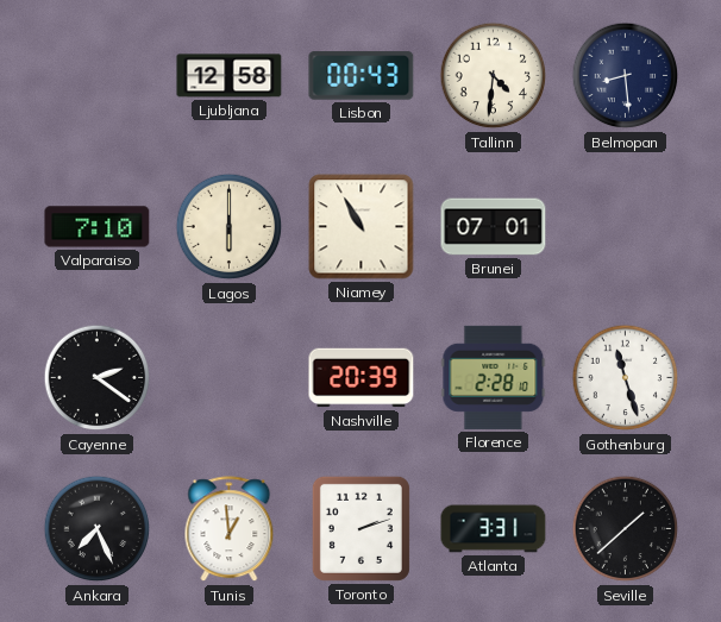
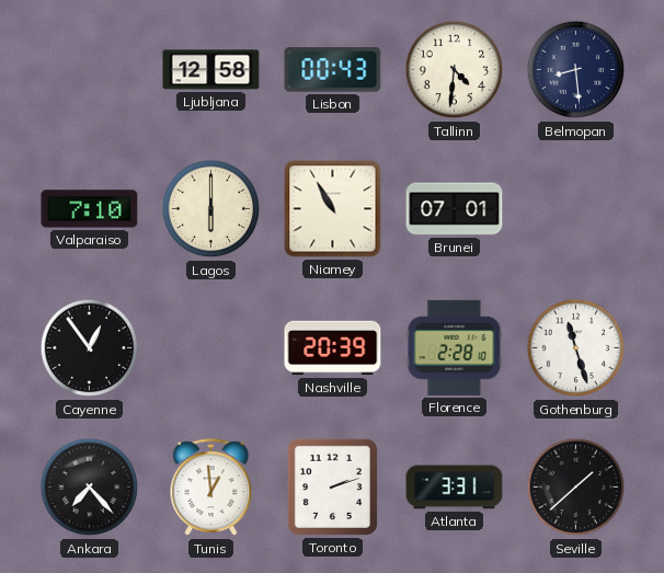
Cayenne: 2:21 -> 12:54
Ankara: 7:26 -> 7:23
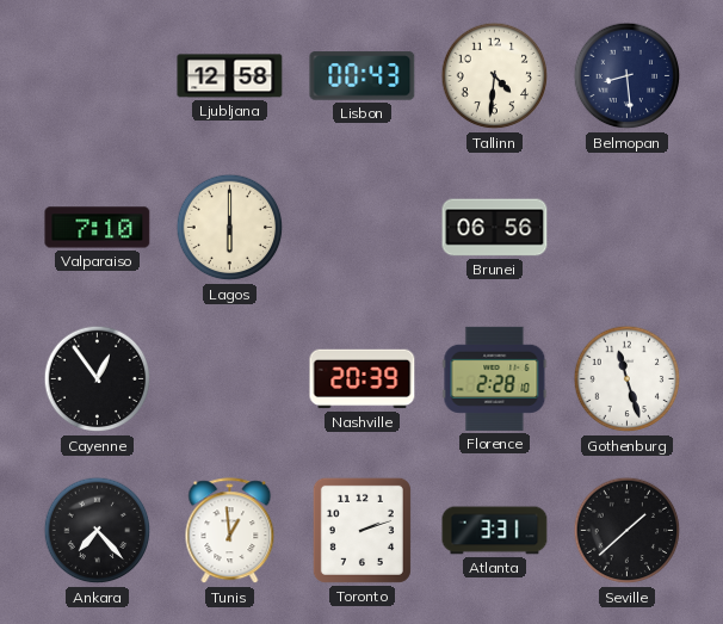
Niamey: 10:55 -> none
Brunei: 07:01 -> 06:56
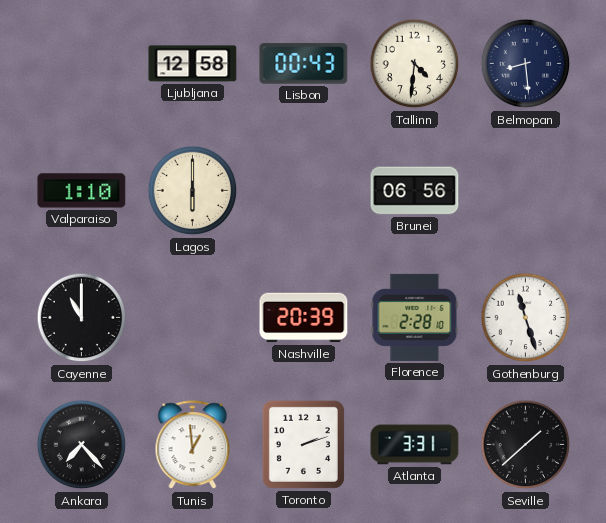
Valparaiso: 7:10 -> 1:10
Cayenne: 12:54 -> 11:00
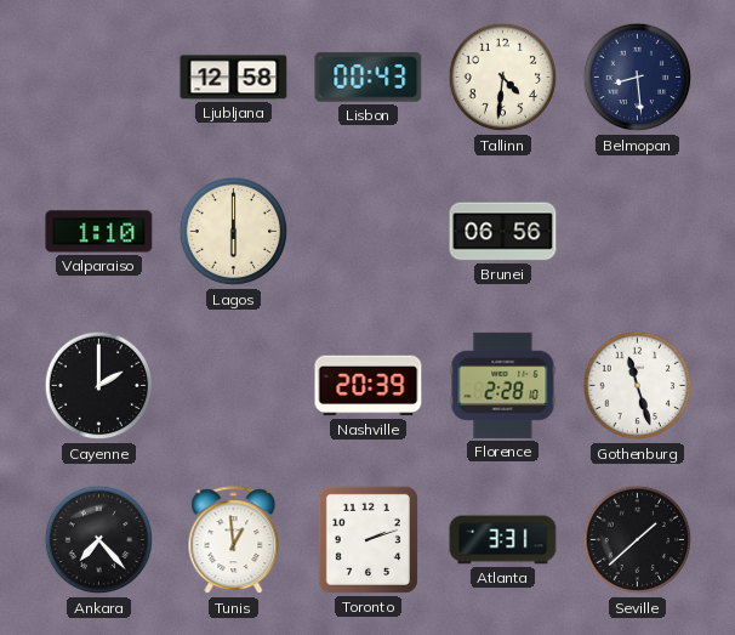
Cayenne: 11:00 -> 2:00
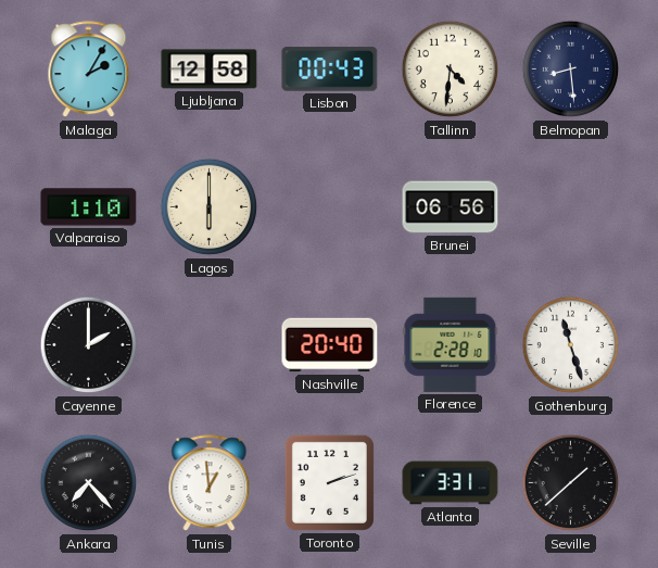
Malaga: none -> 2:05
Nashville: 20:39 -> 20:40
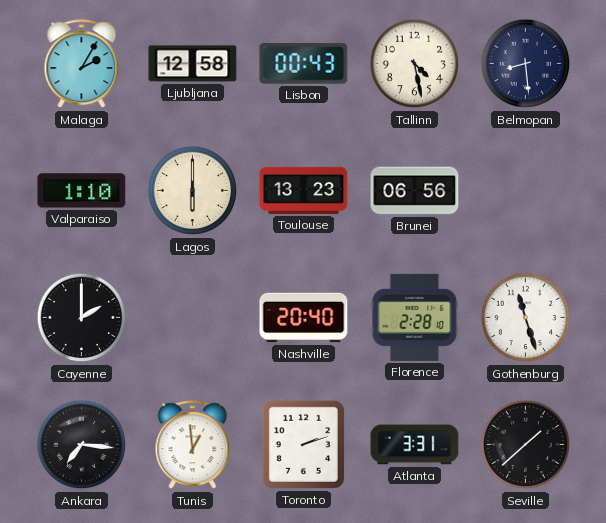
Tallinn: 4:31 -> 4:28
Toulouse: none -> 13:23
Ankara: 7:23 -> 7:16
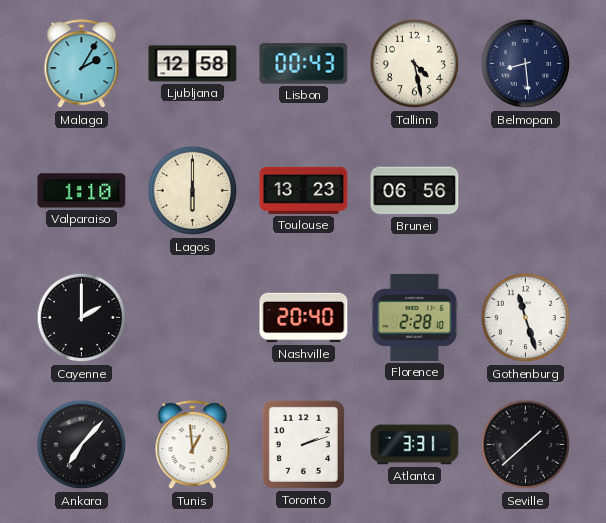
Ankara: 7:16 -> 7:07
